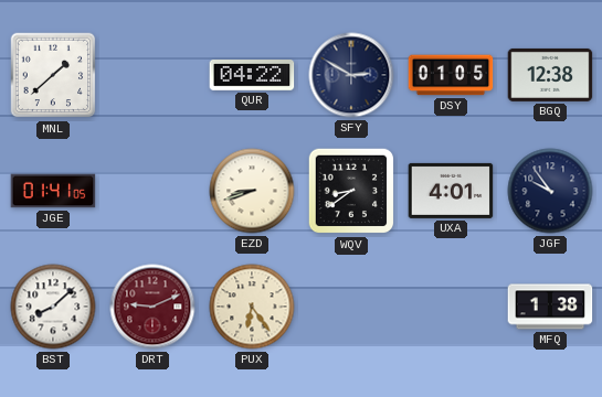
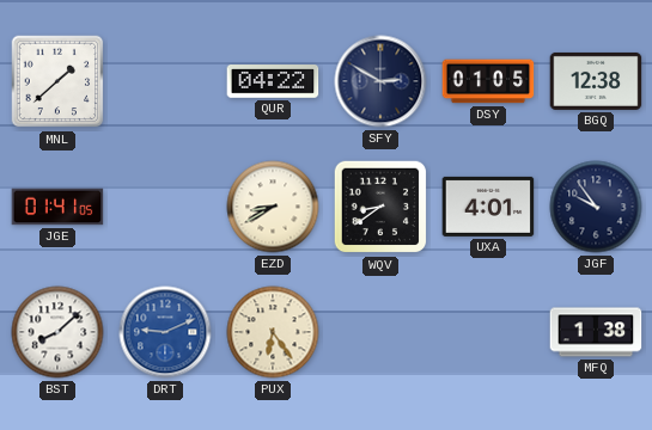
EZD: 8:42 -> 8:40
DRT dial: burgundy -> blue
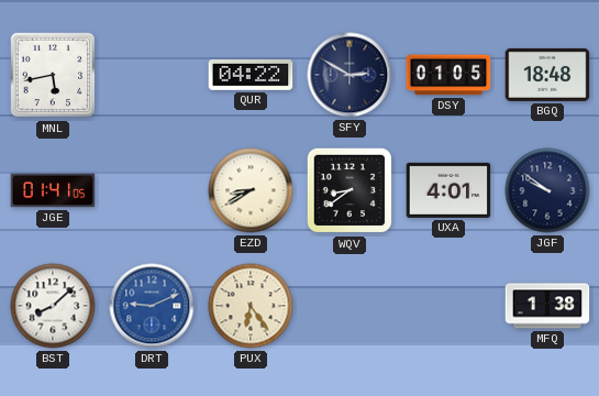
MNL: 1:38 -> 5:43
BGQ: 12:38 -> 18:48
JGF: 9:54 -> 9:51
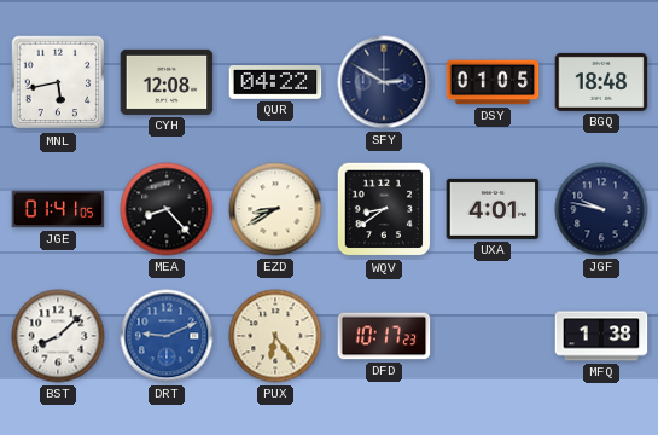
CYH: none -> 12:08
MEA: none -> 8:23
JGF: 9:51 -> 9:47
DFD: none -> 10:17
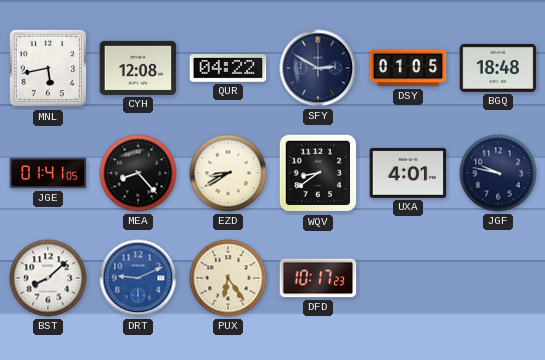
MFQ: 1:38 -> none
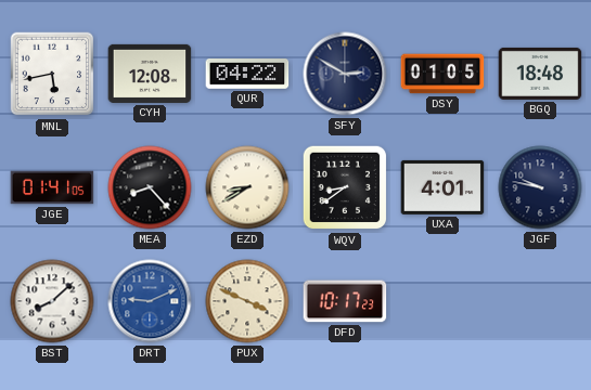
PUX: 6:24 -> 3:49
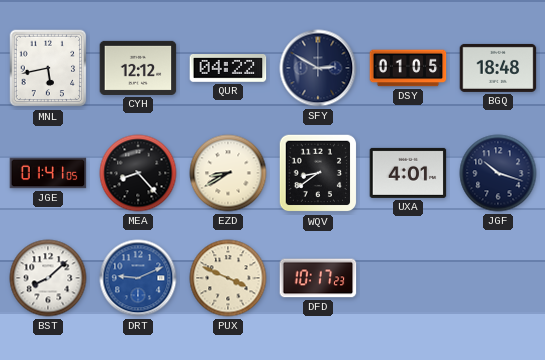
CYH: 12:08 -> 12:12
JGF: 9:47 -> 10:18
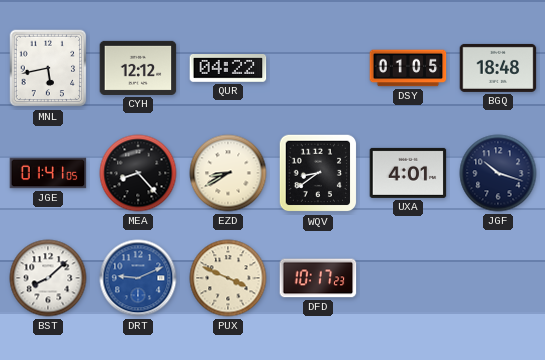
SFY: 2:50 -> none
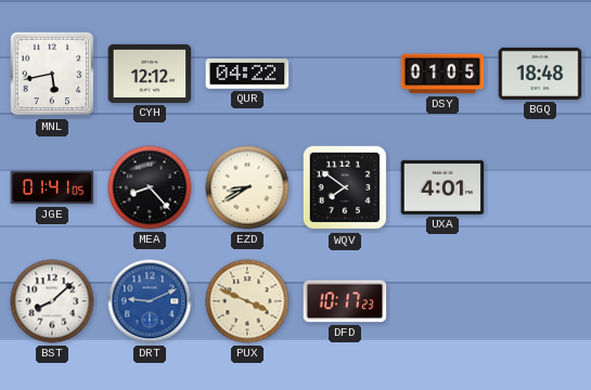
WQV: 8:39 -> 7:51
JGF: 10:18 -> none
